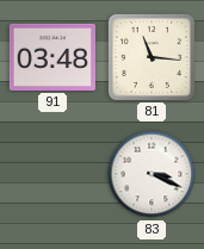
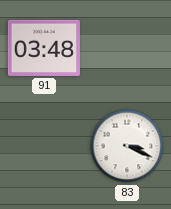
81: 11:16 -> none
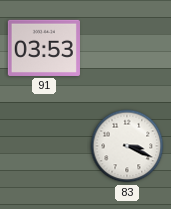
91: 03:48 -> 03:53
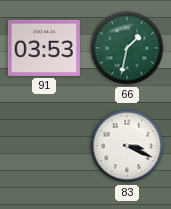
66: none -> 1:32
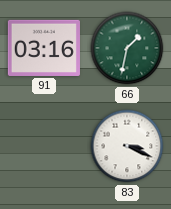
91: 03:53 -> 03:16
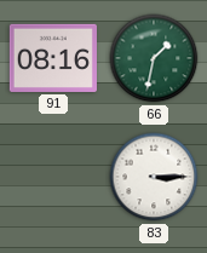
91: 03:16 -> 08:16
83: 3:19 -> 3:15
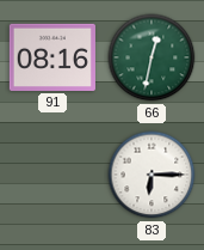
66: 1:32 -> 12:32
83: 3:15 -> 6:15
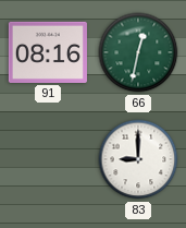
83: 6:15 -> 9:00
